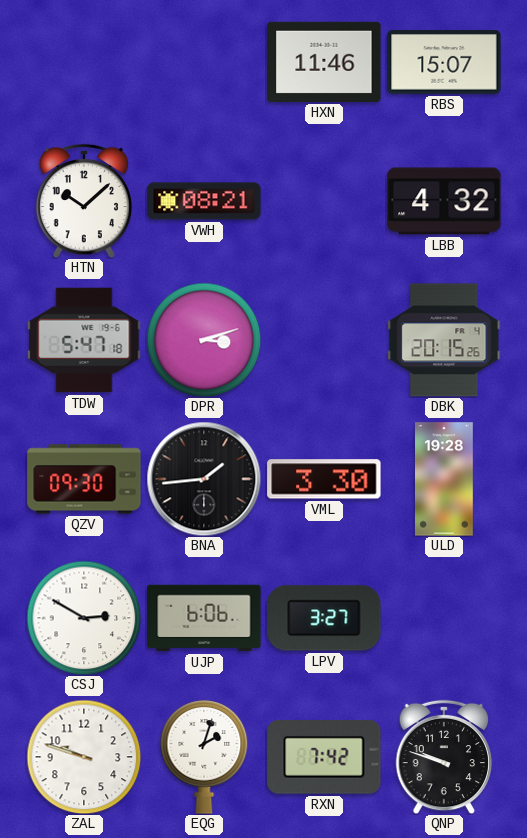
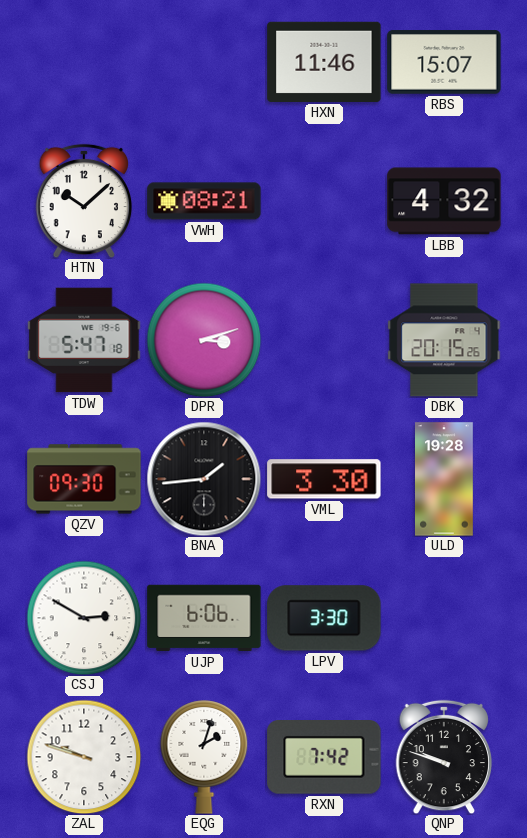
LPV: 3:27 -> 3:30
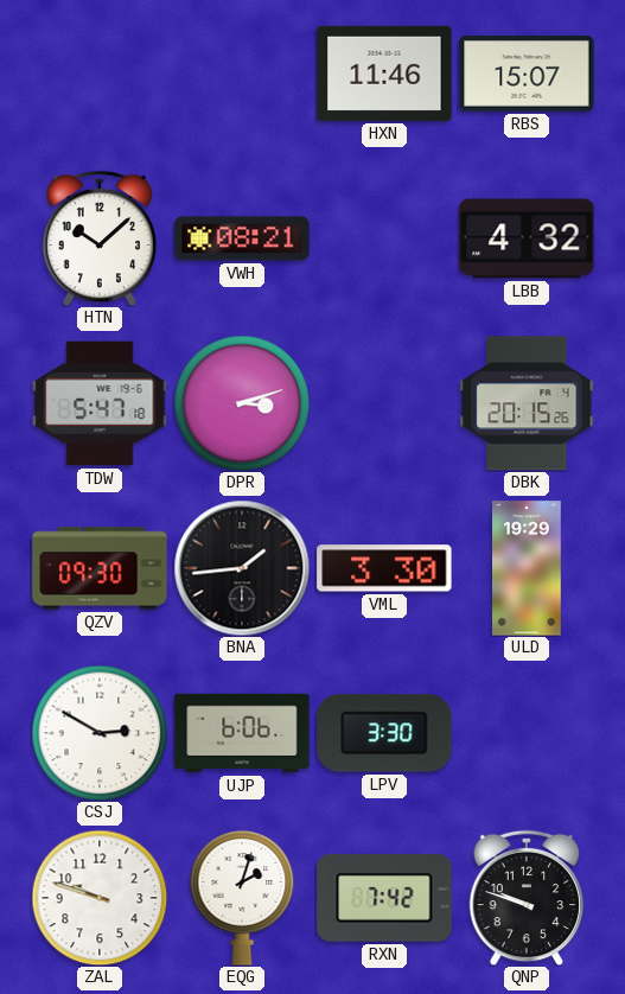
ULD: 19:28 -> 19:29
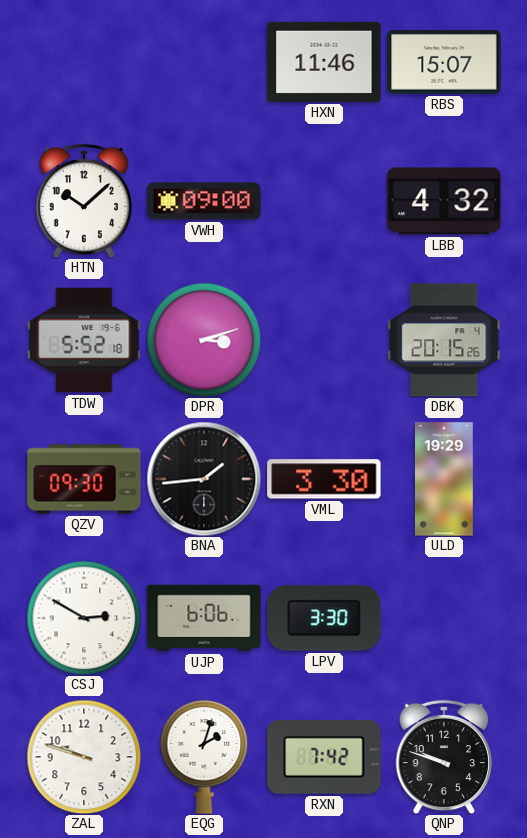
VWH: 08:21 -> 09:00
TDW: 5:47 -> 5:52
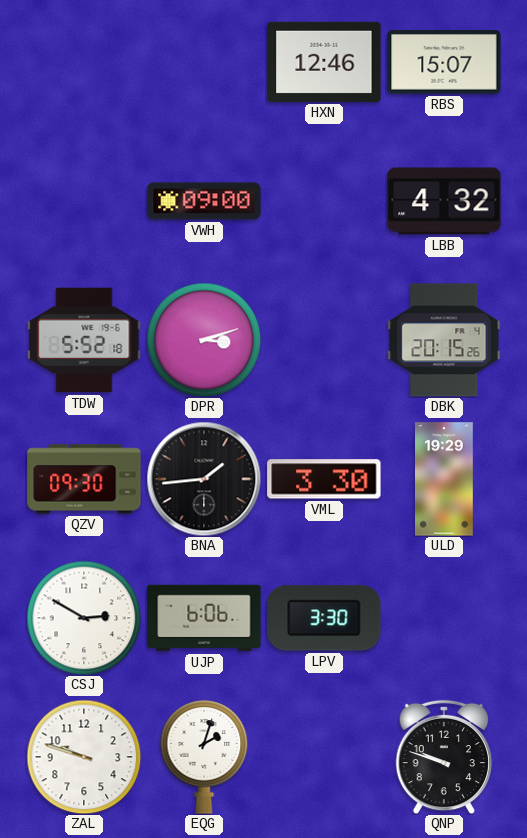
HXN: 11:46 -> 12:46
HTN: 10:08 -> none
RXN: 7:42 -> none
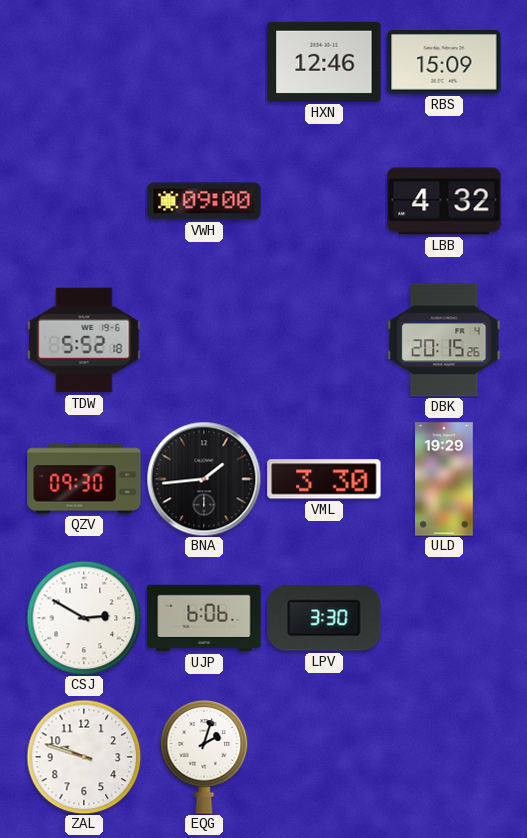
RBS: 15:07 -> 15:09
DPR: 3:12 -> none
QNP: 9:48 -> none
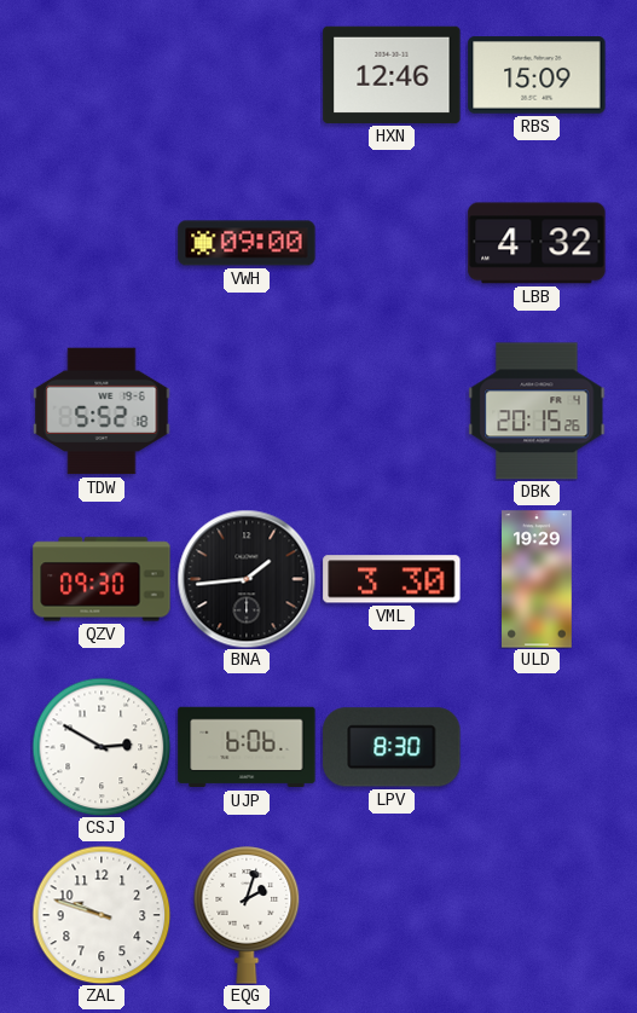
LPV: 3:30 -> 8:30
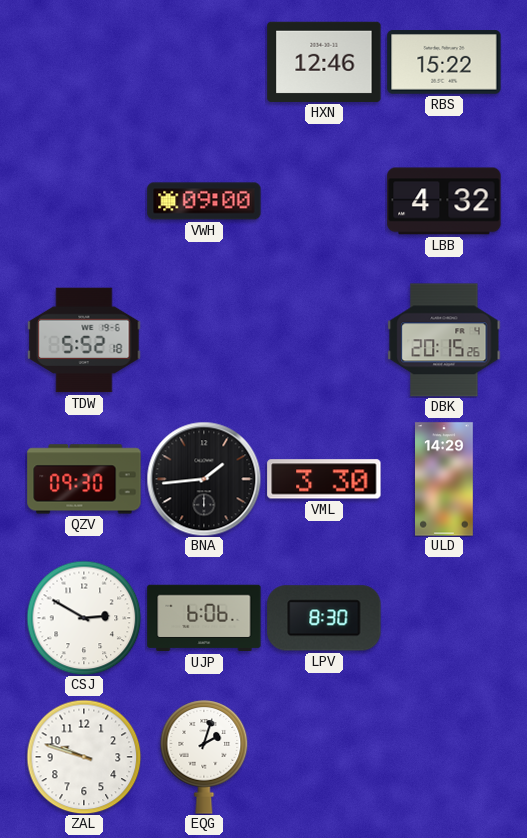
RBS: 15:09 -> 15:22
ULD: 19:29 -> 14:29
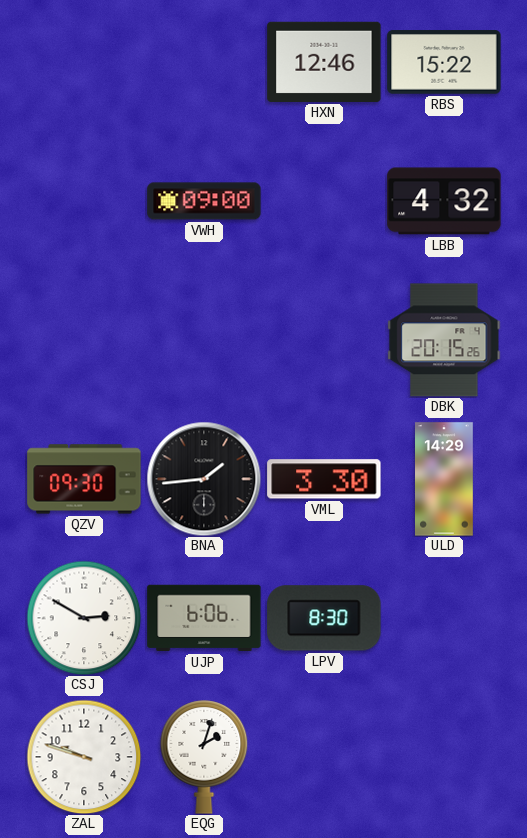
TDW: 5:52 -> none
